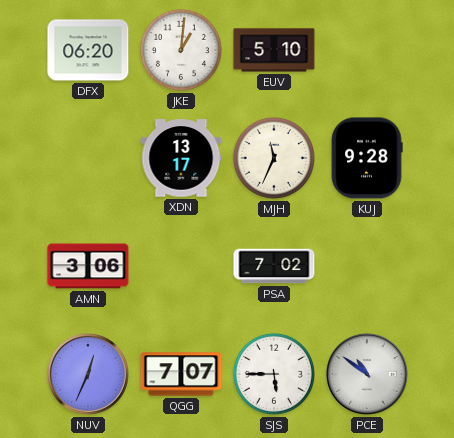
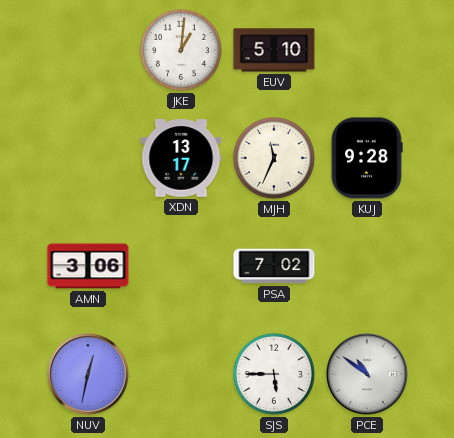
DFX: 06:20 -> none
NUV: 12:34 -> 12:32
QGG: 7:07 -> none
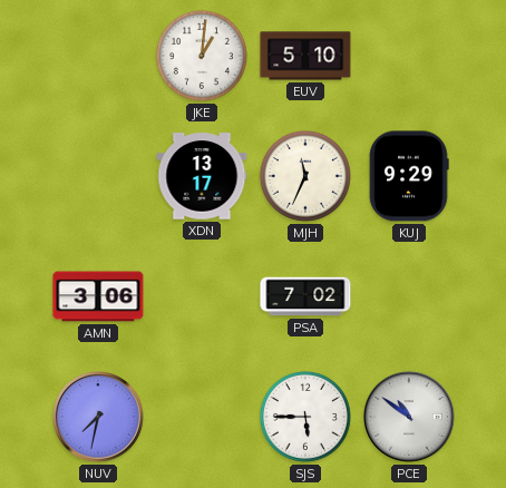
KUJ: 9:28 -> 9:29
NUV: 12:32 -> 7:32
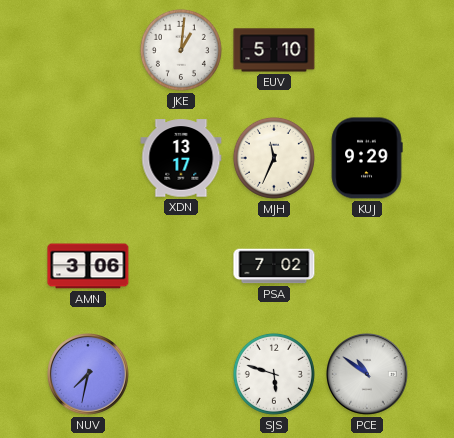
SJS: 5:45 -> 5:48
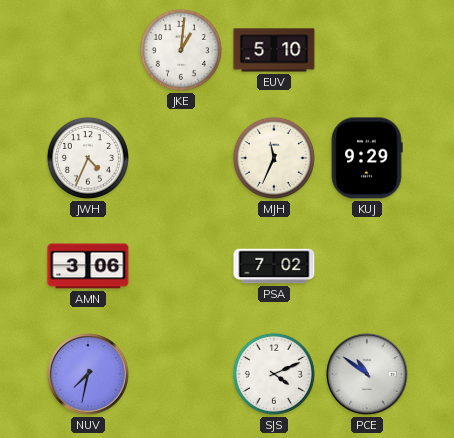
JWH: none -> 4:34
XDN: 13:17 -> none
SJS: 5:48 -> 4:11
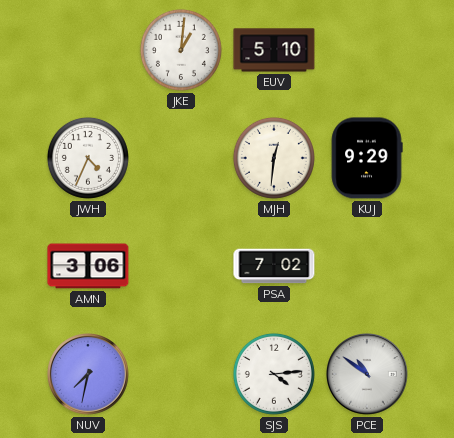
MJH: 11:34 -> 12:31
SJS: 4:11 -> 4:14
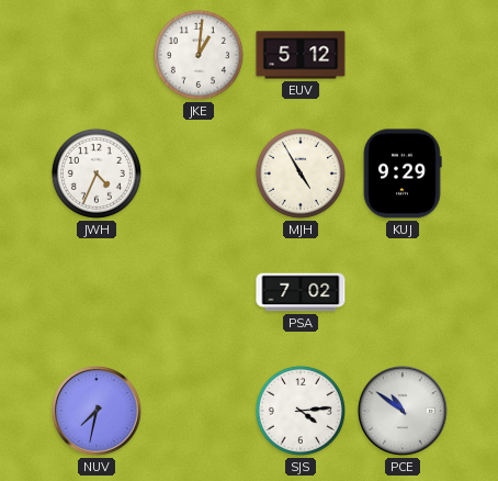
EUV: 5:10 -> 5:12
MJH: 12:31 -> 4:55
AMN: 3:06 -> none
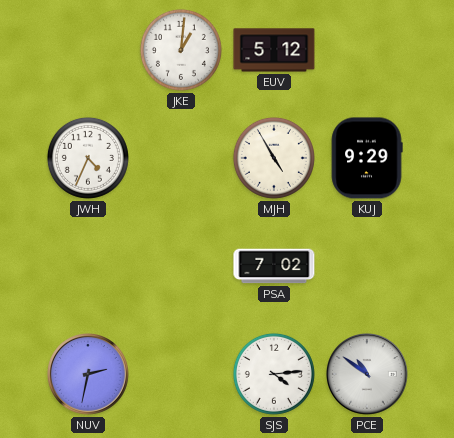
NUV: 7:32 -> 2:32
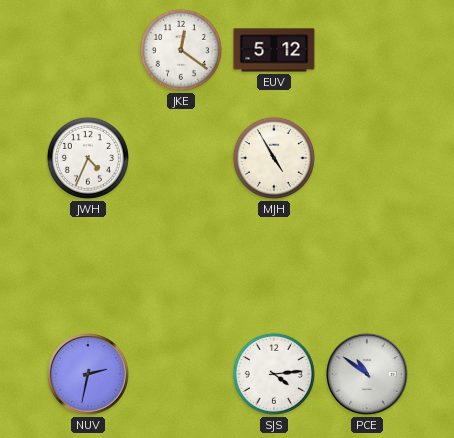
JKE: 1:01 -> 12:21
KUJ: 9:29 -> none
PSA: 7:02 -> none
